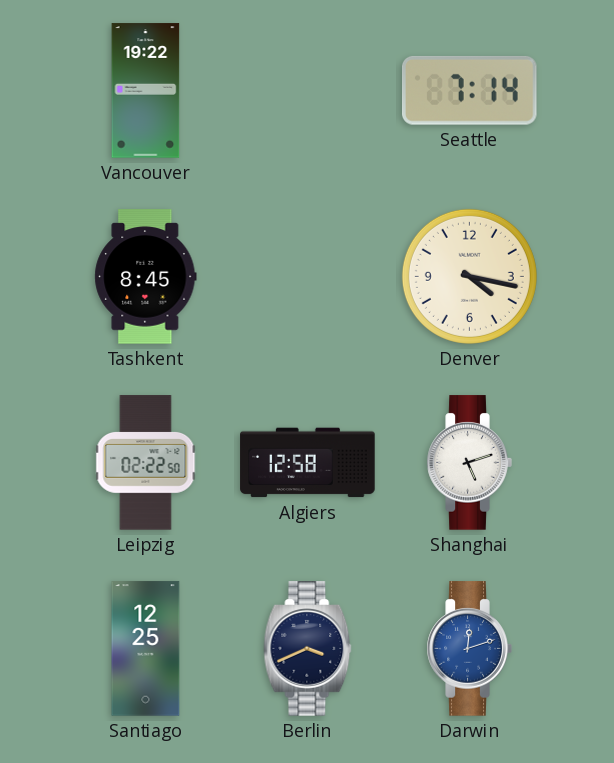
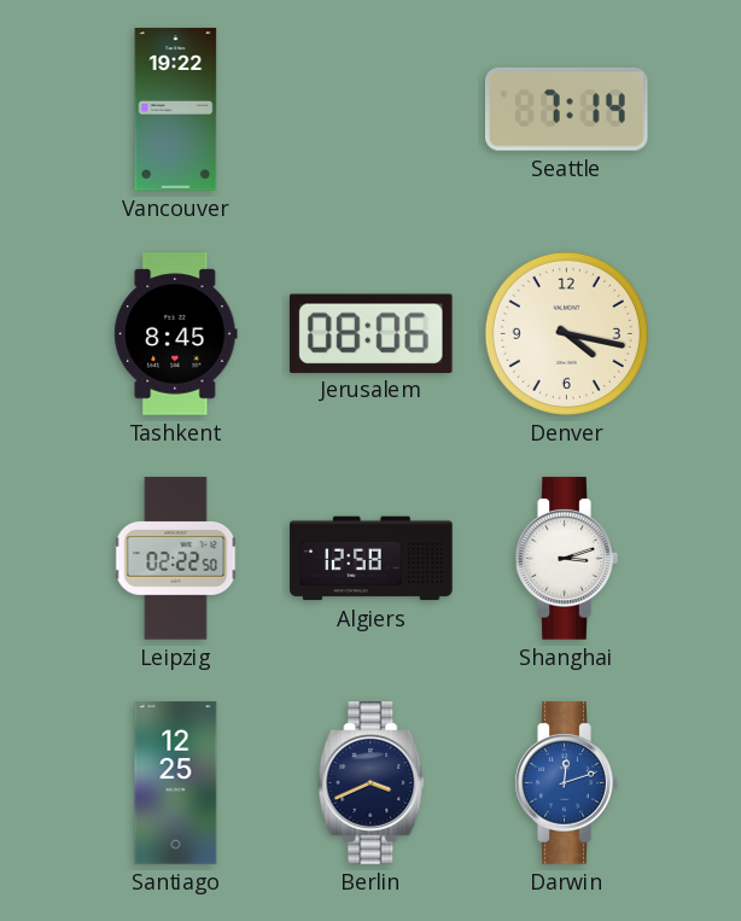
Jerusalem: none -> 08:06
Shanghai: 5:12 -> 3:12
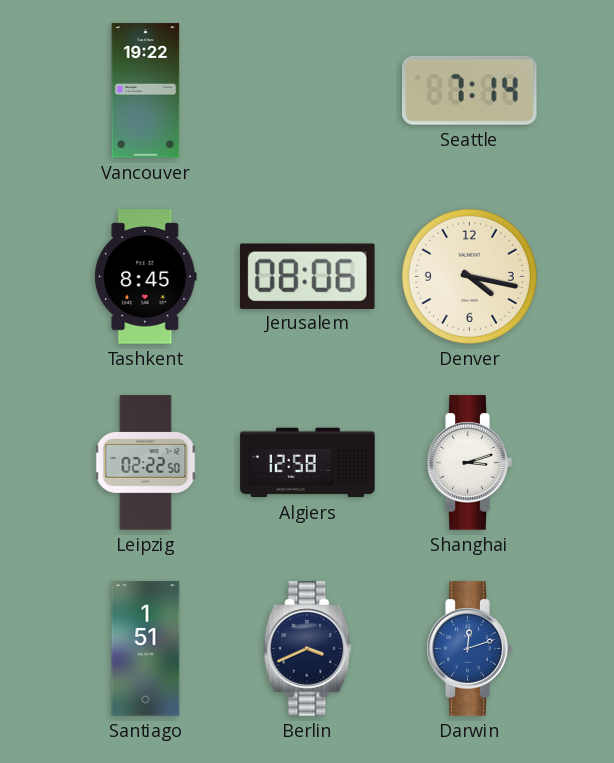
Santiago: 12:25 -> 1:51
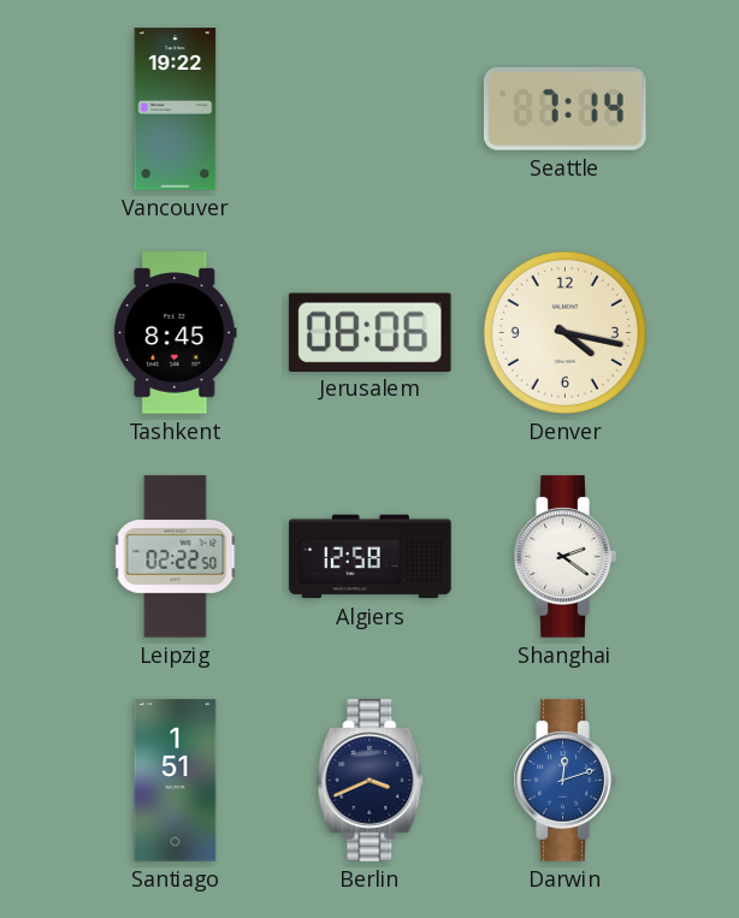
Shanghai: 3:12 -> 2:21
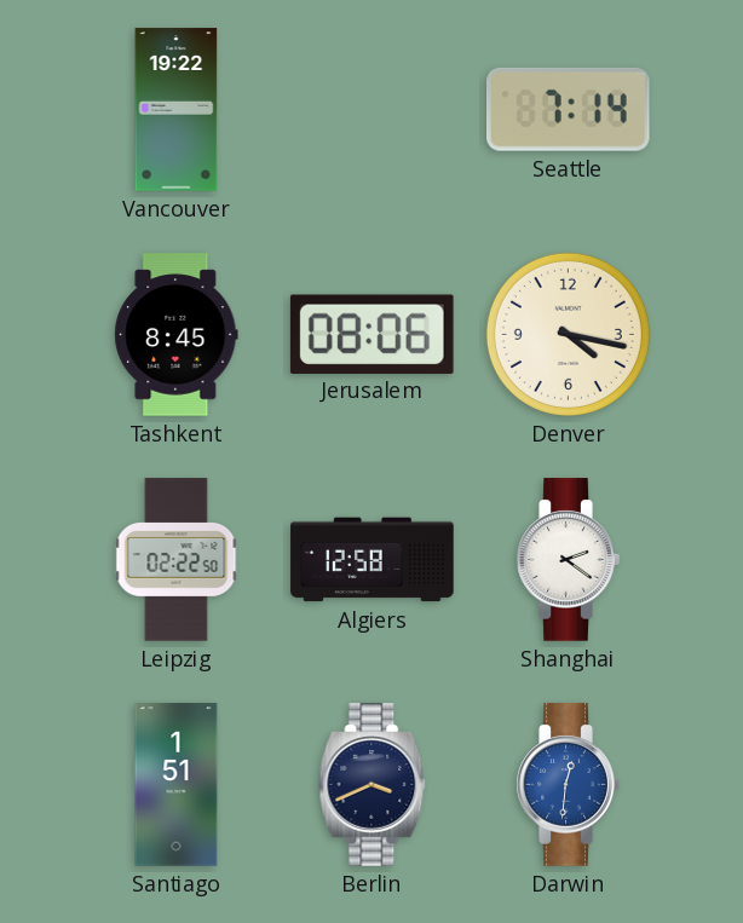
Darwin: 12:12 -> 12:31
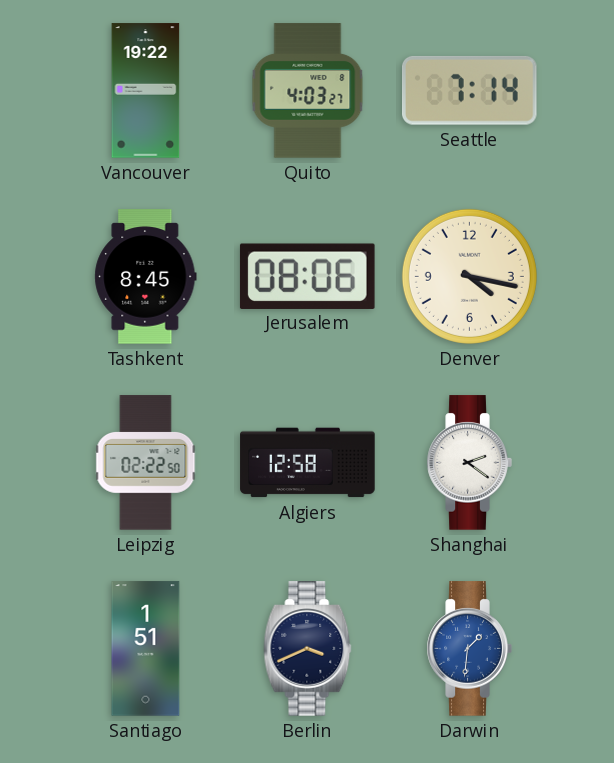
Quito: none -> 4:03
Darwin: 12:31 -> 1:31
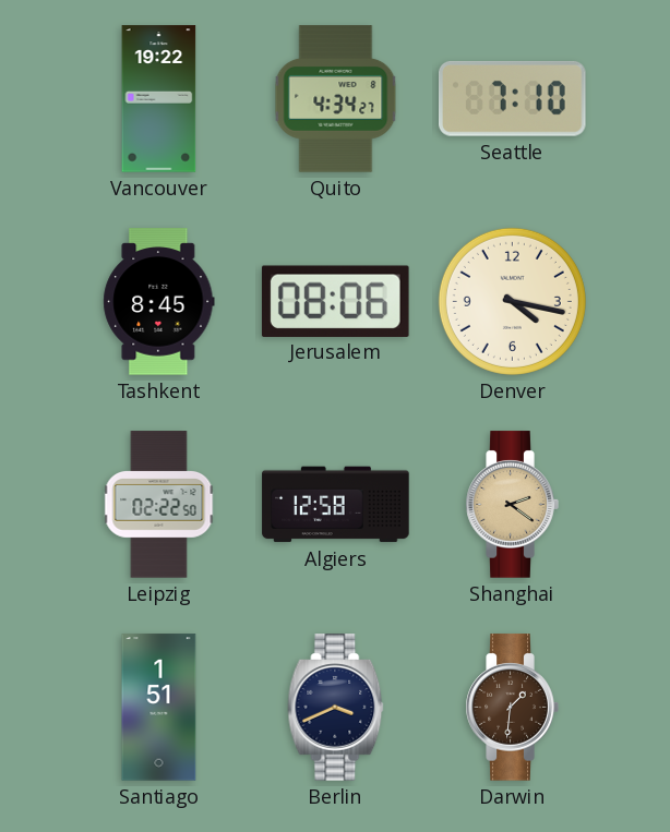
Quito: 4:03 -> 4:34
Seattle: 7:14 -> 7:10
Shanghai dial: white -> champagne
Darwin dial: blue -> brown
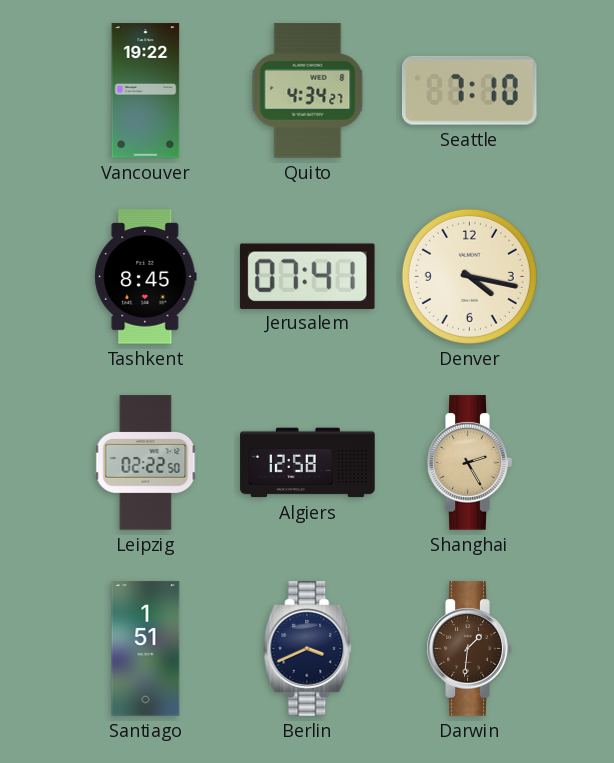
Jerusalem: 08:06 -> 07:41
Shanghai: 2:21 -> 2:25
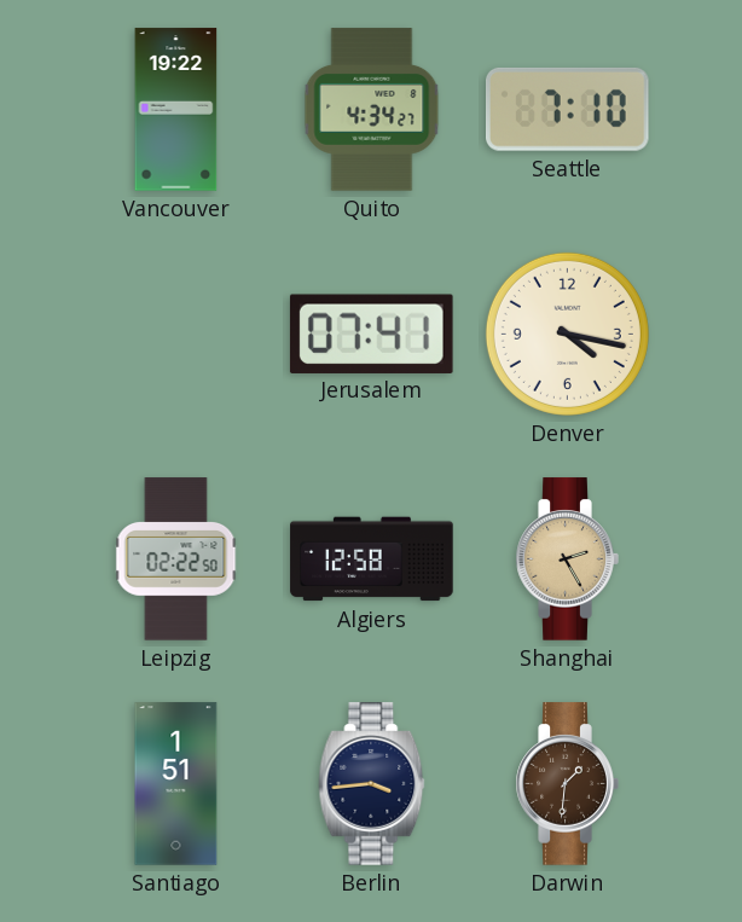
Tashkent: 8:45 -> none
Berlin: 3:41 -> 3:44
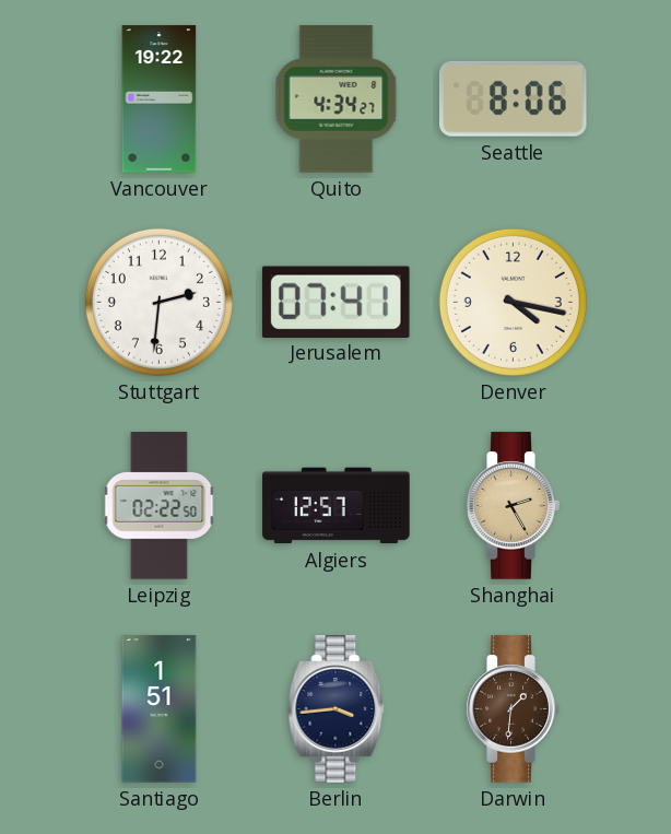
Seattle: 7:10 -> 8:06
Stuttgart: none -> 2:31
Algiers: 12:58 -> 12:57
